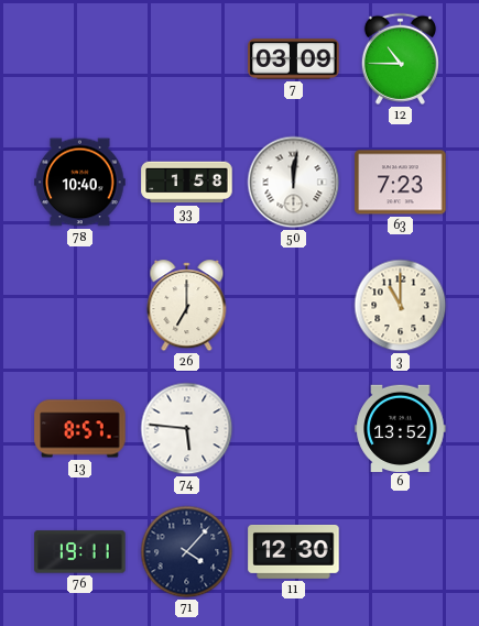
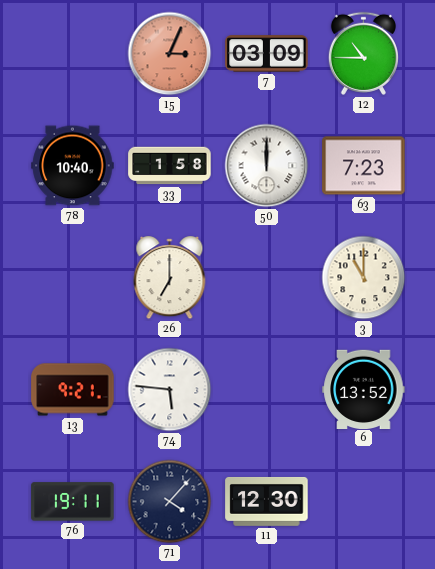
15: none -> 3:04
50: 12:01 -> 12:00
13: 8:57 -> 9:21
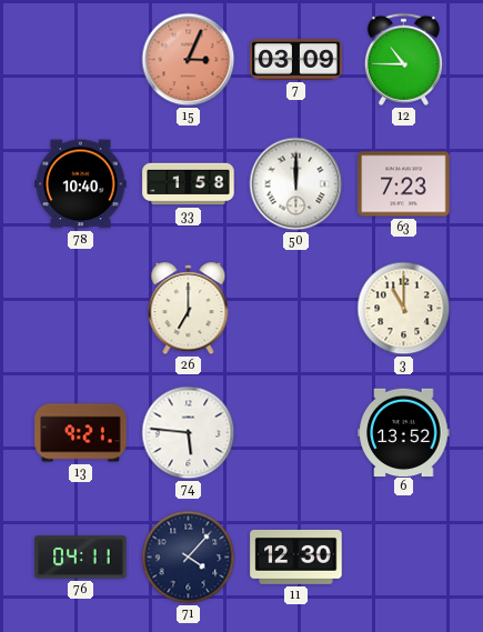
76: 19:11 -> 04:11
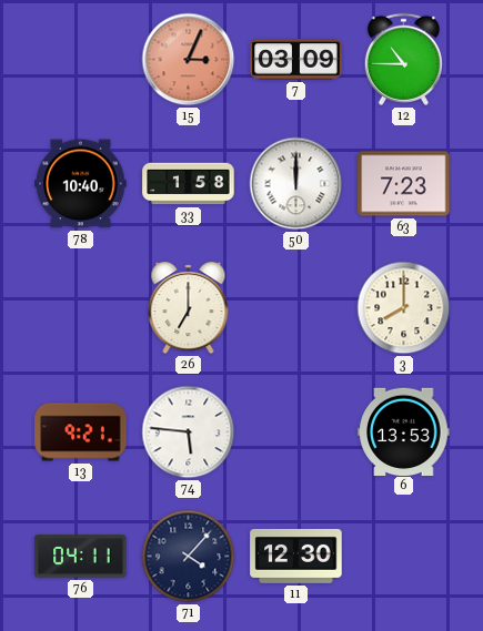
3: 11:00 -> 8:00
6: 13:52 -> 13:53
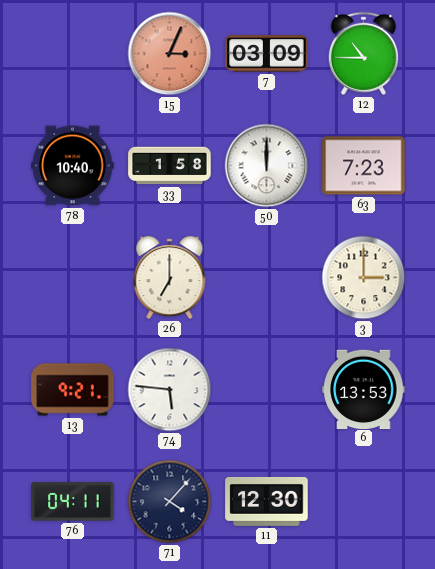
3: 8:00 -> 3:00
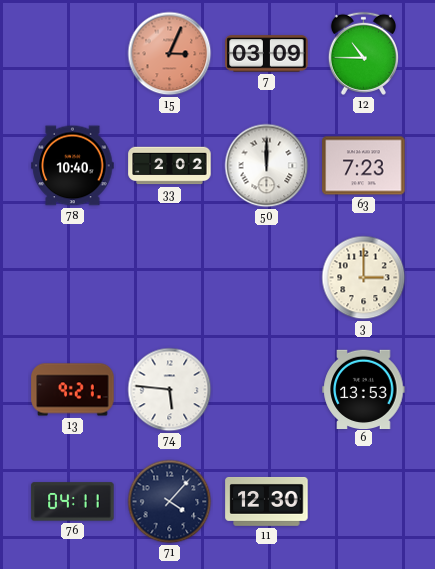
33: 1:58 -> 2:02
26: 7:00 -> none
